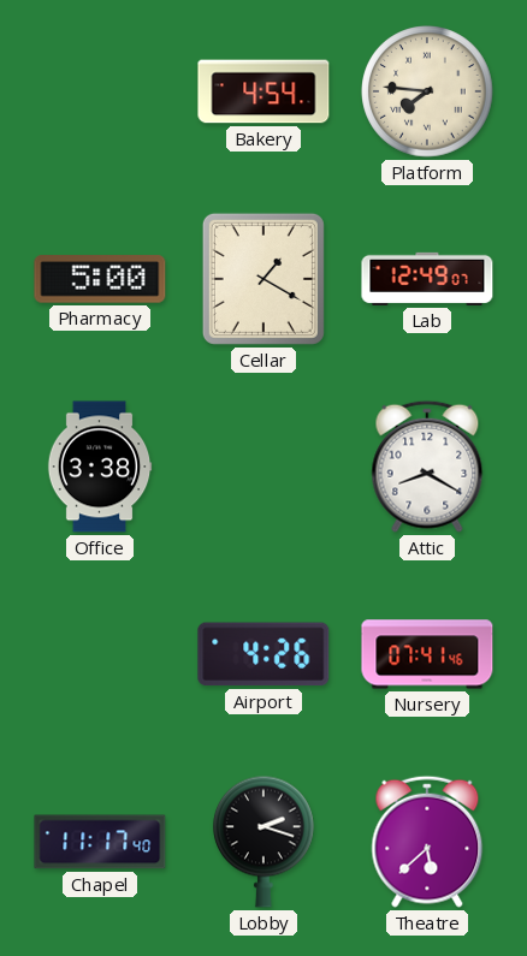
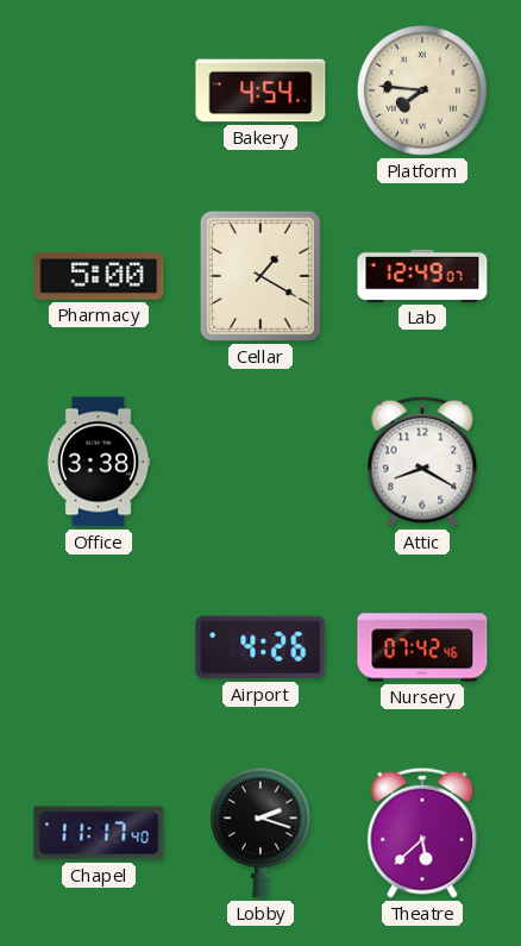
Nursery: 07:41 -> 07:42
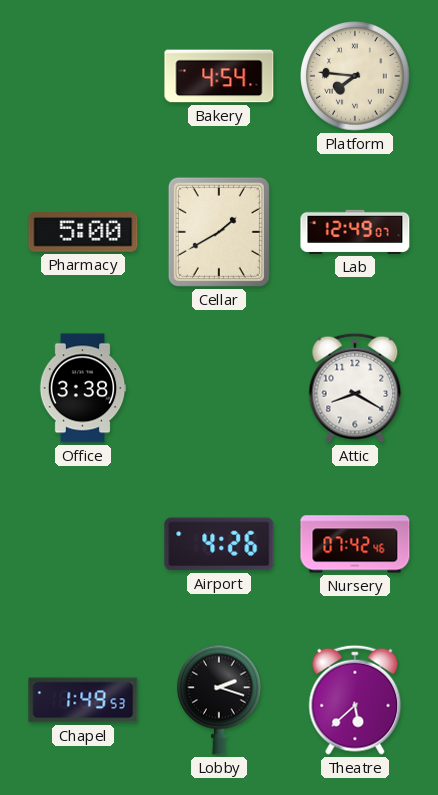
Cellar: 1:20 -> 1:40
Chapel: 11:17 -> 1:49
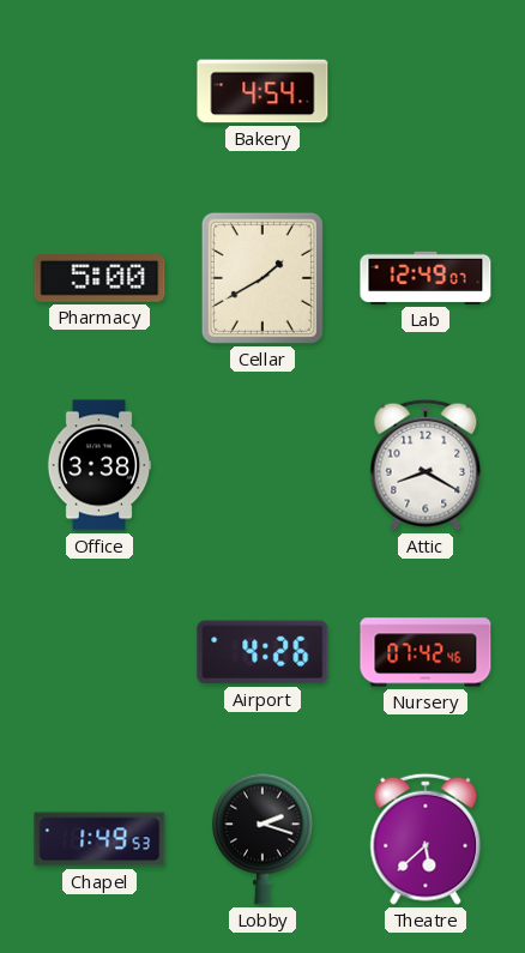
Platform: 7:46 -> none
